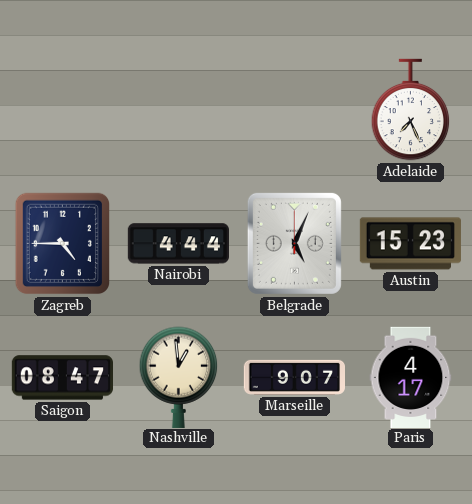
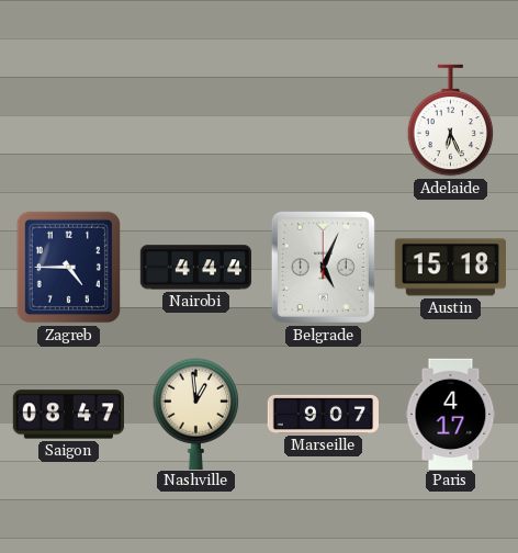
Adelaide: 7:26 -> 6:26
Austin: 15:23 -> 15:18
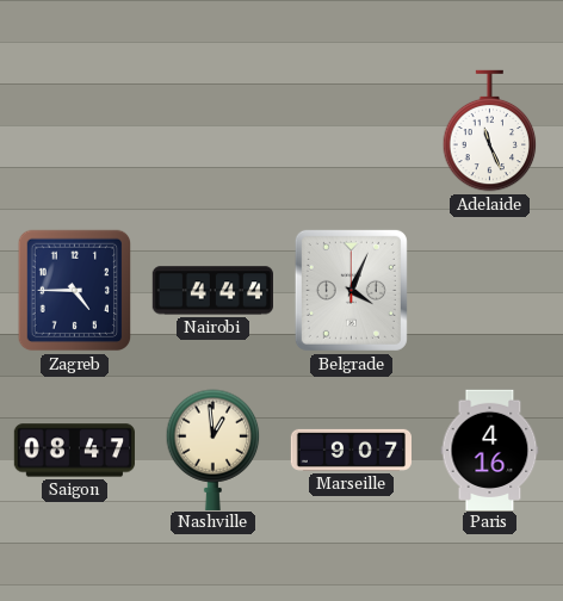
Adelaide: 6:26 -> 11:26
Belgrade: 5:04 -> 4:04
Austin: 15:18 -> none
Paris: 4:17 -> 4:16
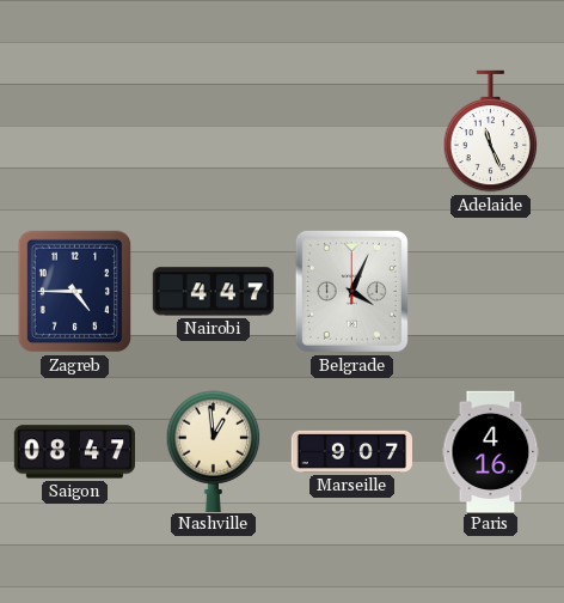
Nairobi: 4:44 -> 4:47
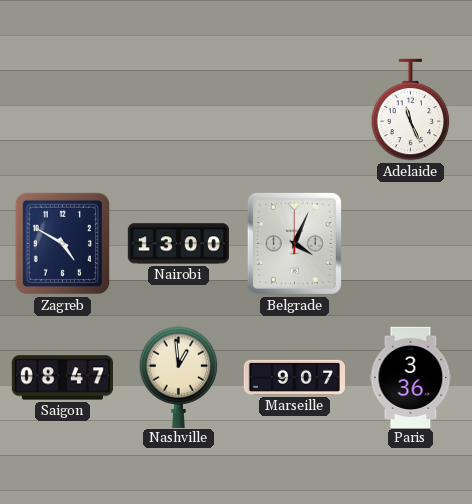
Zagreb: 4:45 -> 4:50
Nairobi: 4:47 -> 13:00
Paris: 4:16 -> 3:36
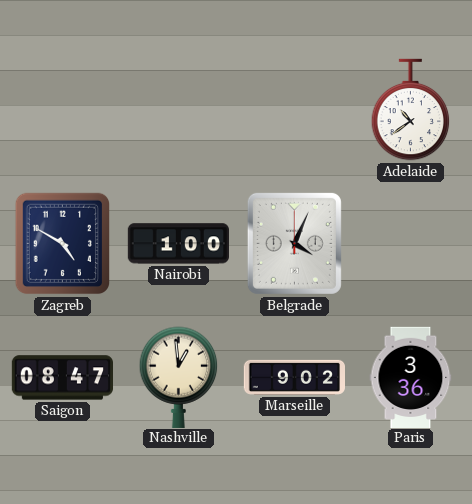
Adelaide: 11:26 -> 10:39
Nairobi: 13:00 -> 1:00
Marseille: 9:07 -> 9:02
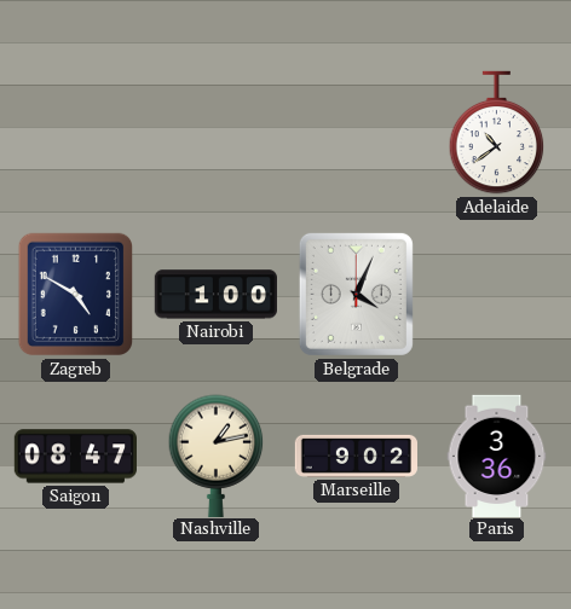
Nashville: 12:59 -> 1:13
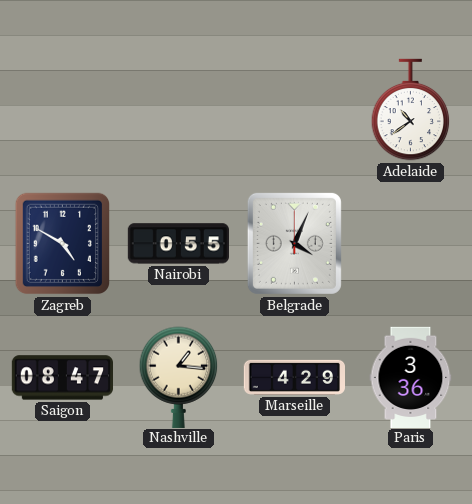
Nairobi: 1:00 -> 0:55
Nashville: 1:13 -> 1:16
Marseille: 9:02 -> 4:29
